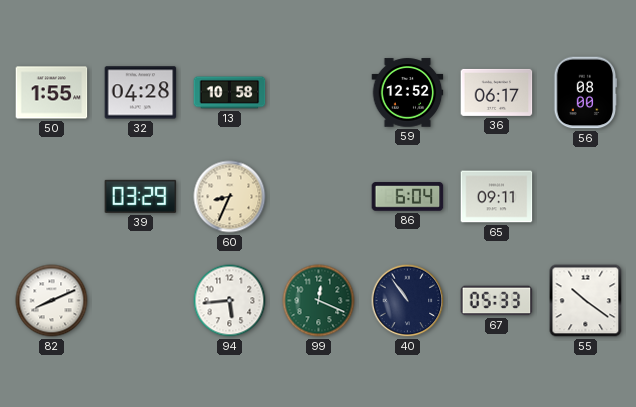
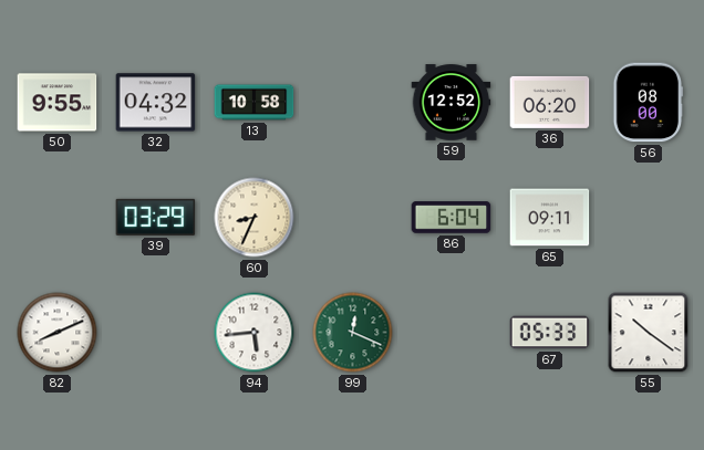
50: 1:55 -> 9:55
32: 04:28 -> 04:32
36: 06:17 -> 06:20
40: 10:54 -> none
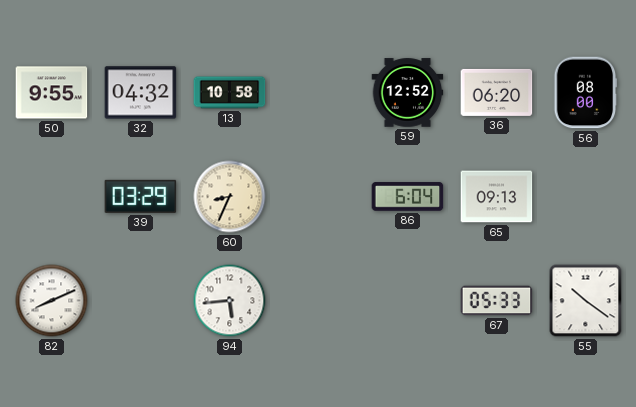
65: 09:11 -> 09:13
99: 12:19 -> none
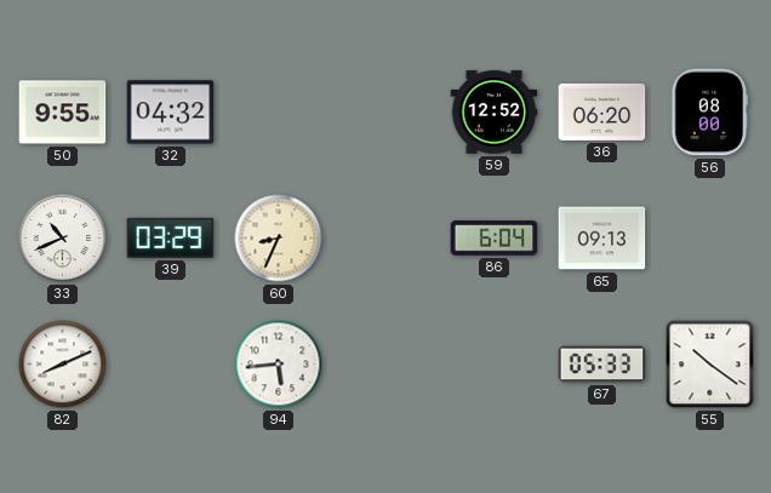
13: 10:58 -> none
33: none -> 10:41
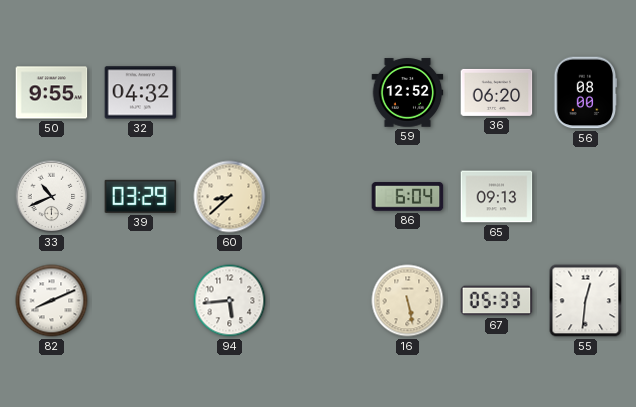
60: 8:34 -> 8:38
16: none -> 5:28
55: 10:21 -> 12:31
